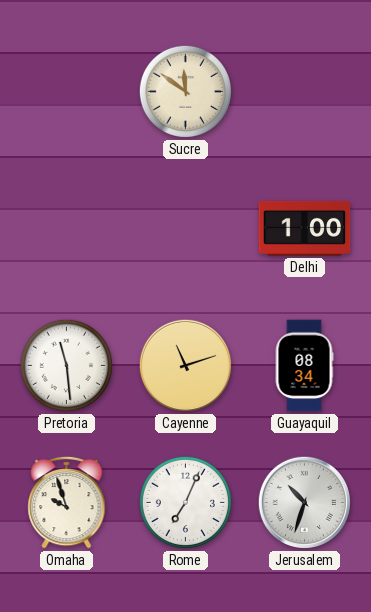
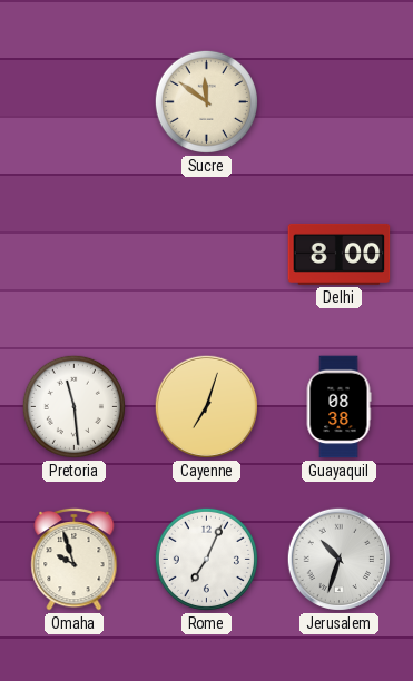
Delhi: 1:00 -> 8:00
Cayenne: 11:12 -> 7:03
Guayaquil: 08:34 -> 08:38
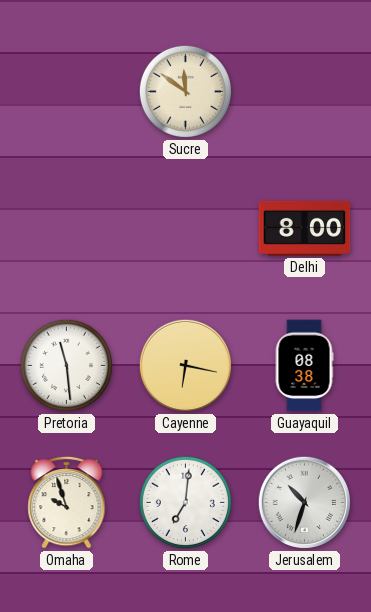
Cayenne: 7:03 -> 6:17
Rome: 7:04 -> 7:01
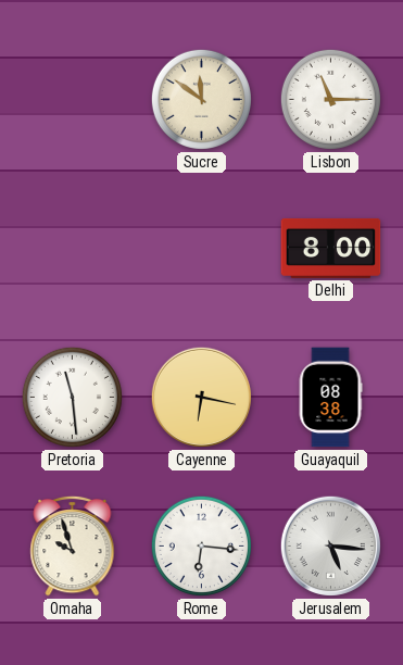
Lisbon: none -> 11:15
Rome: 7:01 -> 6:16
Jerusalem: 10:33 -> 5:16
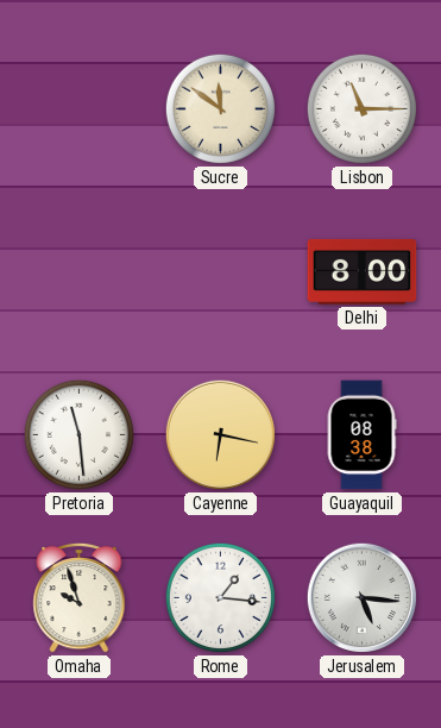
Rome: 6:16 -> 1:16
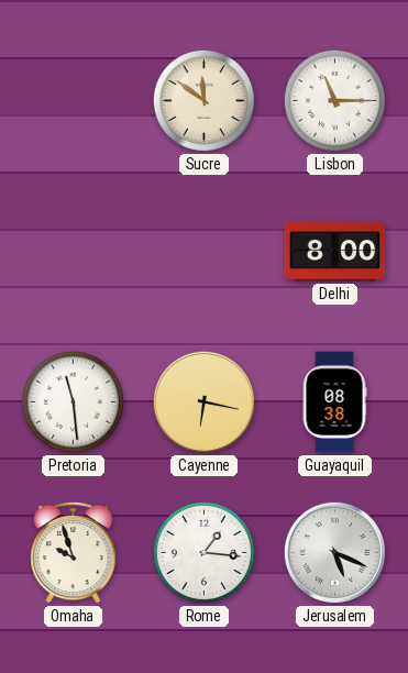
Jerusalem: 5:16 -> 5:19
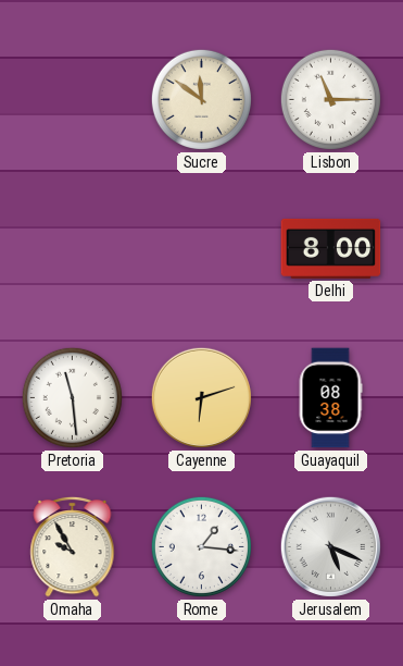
Cayenne: 6:17 -> 6:12
Omaha: 9:57 -> 9:55
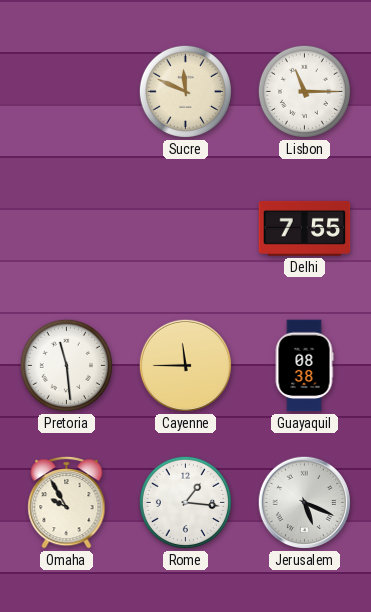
Sucre: 11:51 -> 11:49
Delhi: 8:00 -> 7:55
Cayenne: 6:12 -> 11:45
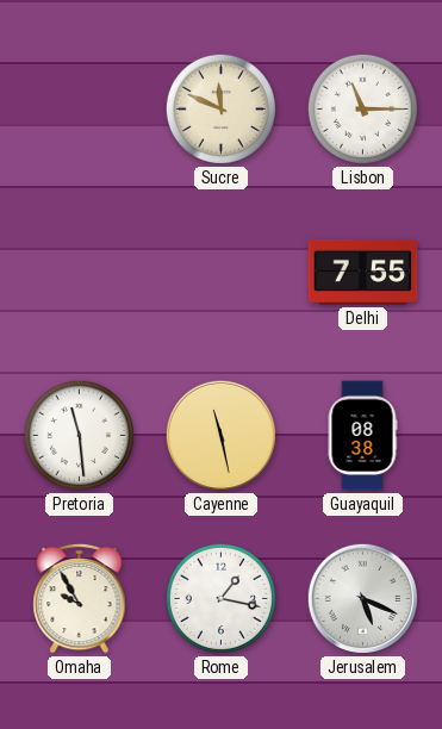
Cayenne: 11:45 -> 11:28
Rome: 1:16 -> 1:17
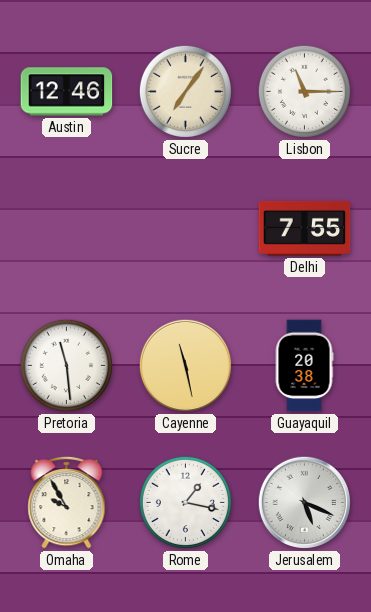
Austin: none -> 12:46
Sucre: 11:49 -> 7:06
Guayaquil: 08:38 -> 20:38
